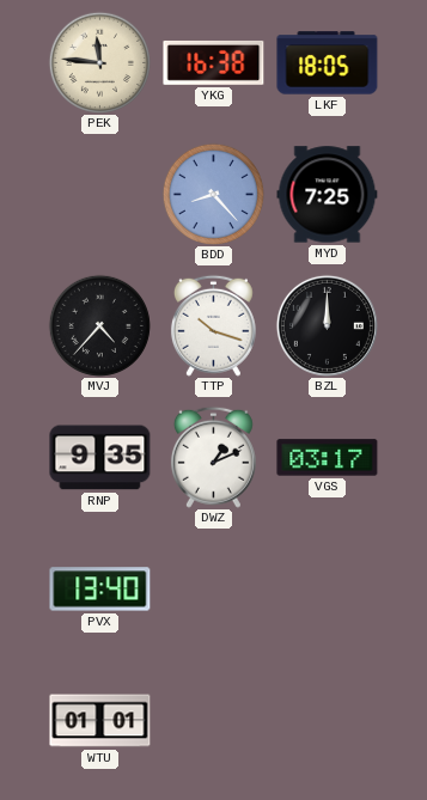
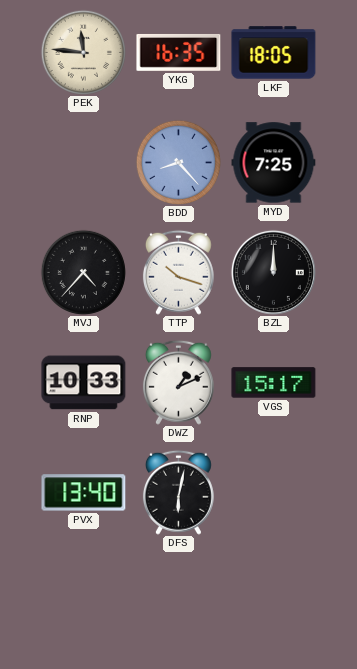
YKG: 16:38 -> 16:35
RNP: 9:35 -> 10:33
VGS: 03:17 -> 15:17
DFS: none -> 6:02
WTU: 01:01 -> none
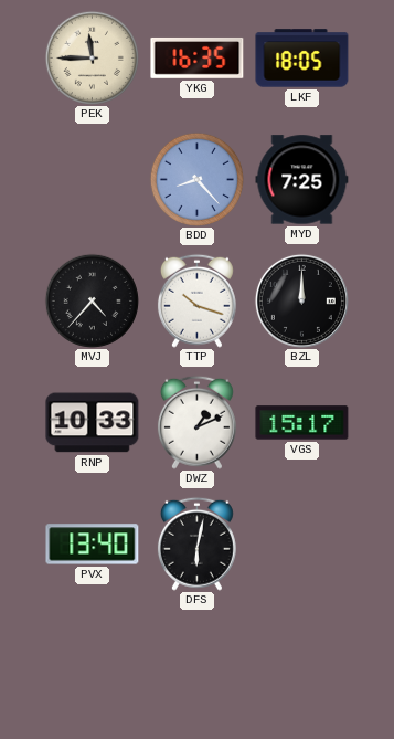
PEK: 11:46 -> 11:45
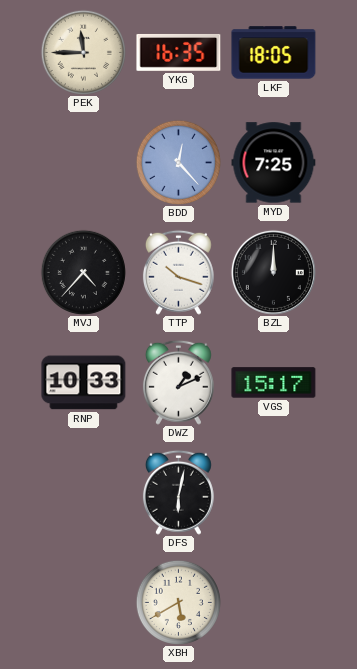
BDD: 8:23 -> 12:23
PVX: 13:40 -> none
XBH: none -> 5:40
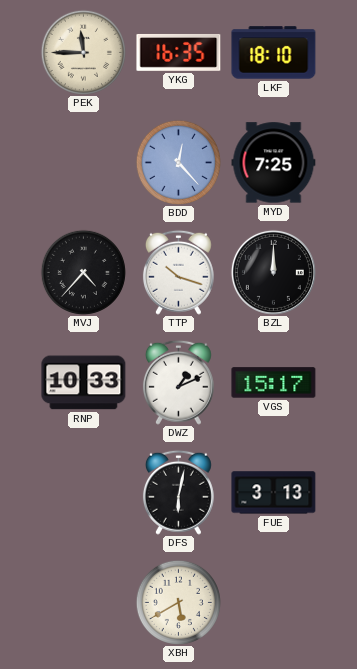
LKF: 18:05 -> 18:10
FUE: none -> 3:13
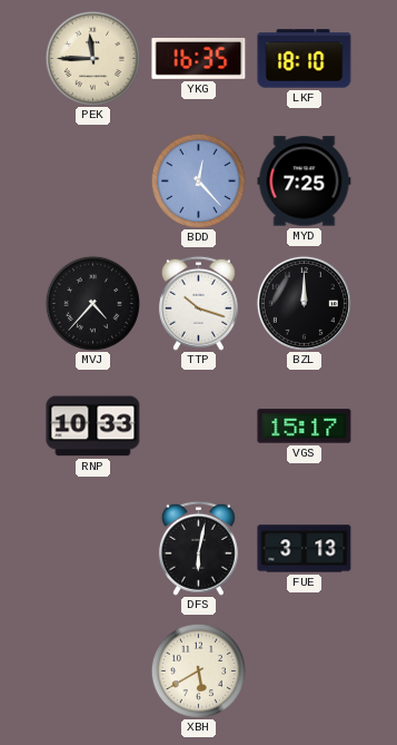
DWZ: 1:11 -> none
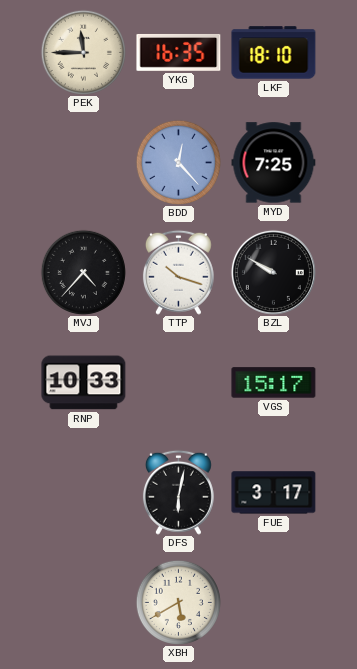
BZL: 12:00 -> 9:50
FUE: 3:13 -> 3:17
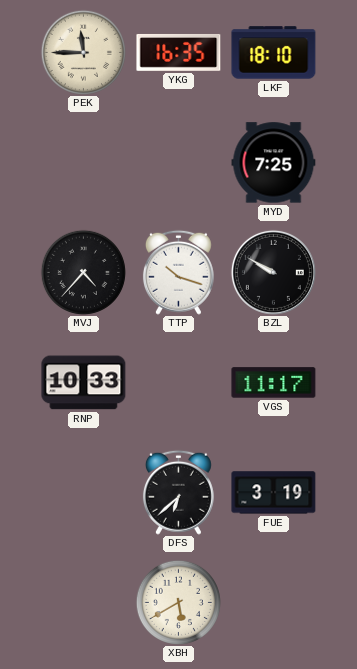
BDD: 12:23 -> none
VGS: 15:17 -> 11:17
DFS: 6:02 -> 6:38
FUE: 3:17 -> 3:19
